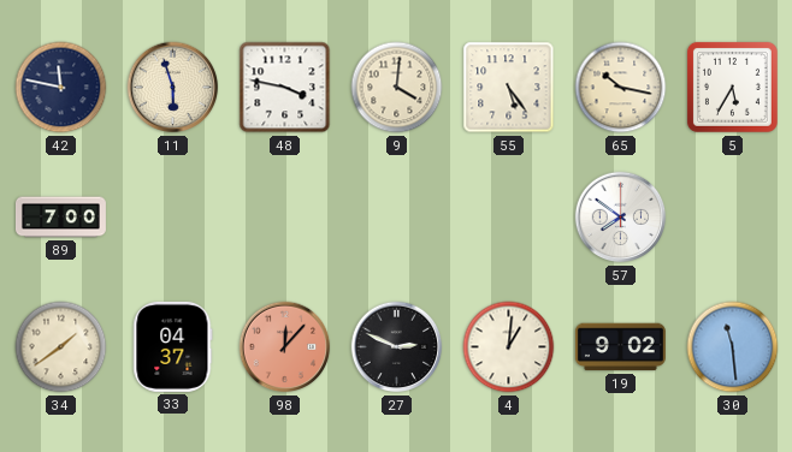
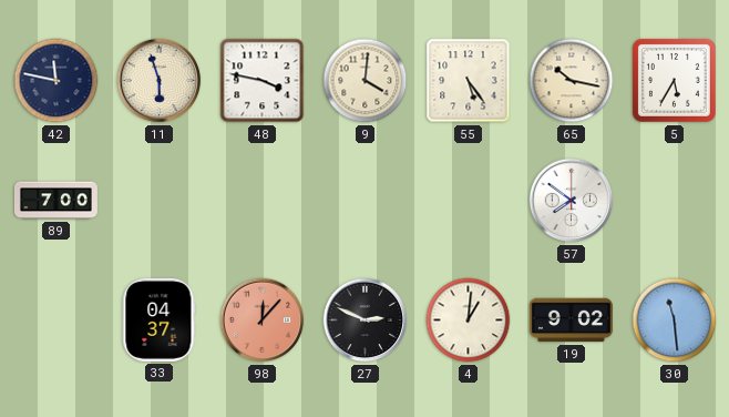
34: 1:39 -> none
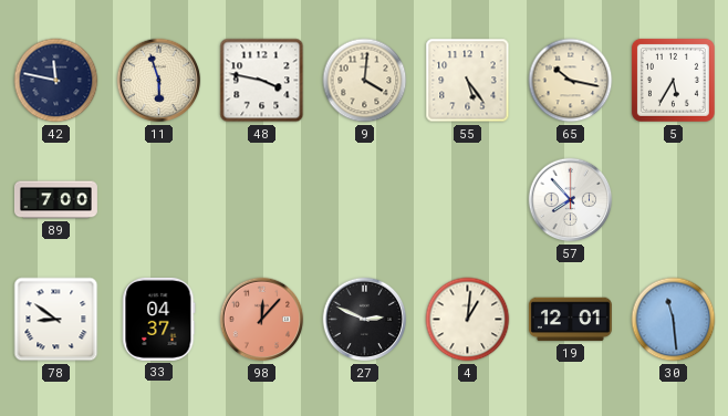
57: 7:51 -> 7:53
78: none -> 8:51
19: 9:02 -> 12:01
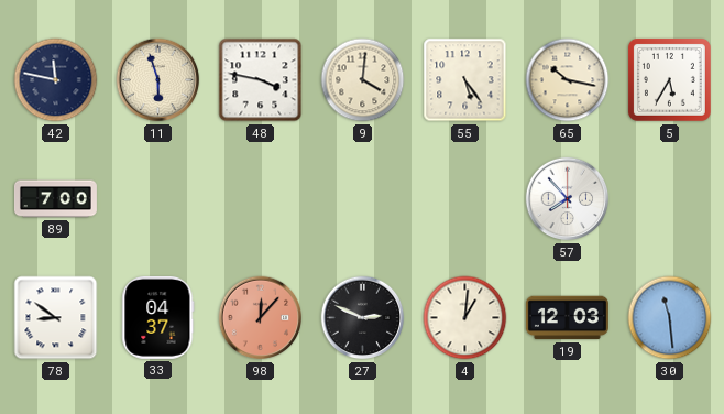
19: 12:01 -> 12:03
